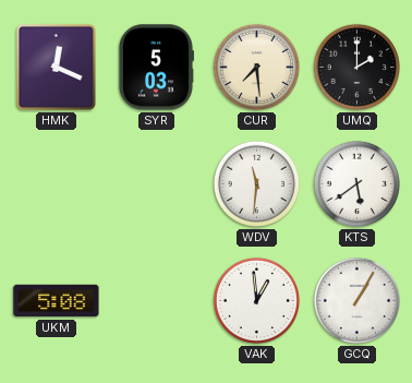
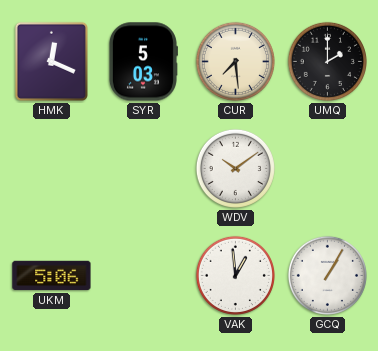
WDV: 11:31 -> 10:09
KTS: 5:39 -> none
UKM: 5:08 -> 5:06
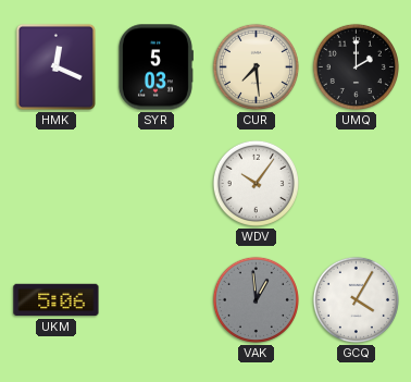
WDV: 10:09 -> 10:06
VAK dial: white -> grey
GCQ: 1:05 -> 4:05
